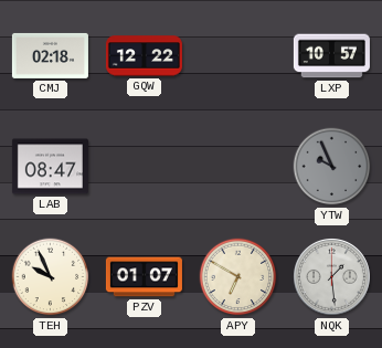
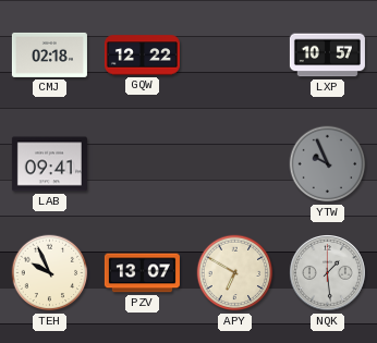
LAB: 08:47 -> 09:41
PZV: 01:07 -> 13:07
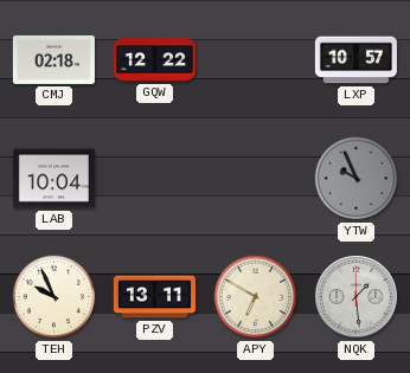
LAB: 09:41 -> 10:04
PZV: 13:07 -> 13:11
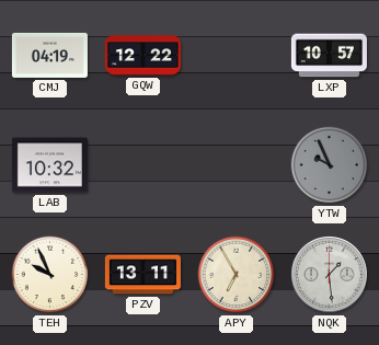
CMJ: 02:18 -> 04:19
LAB: 10:04 -> 10:32
APY: 6:50 -> 6:55
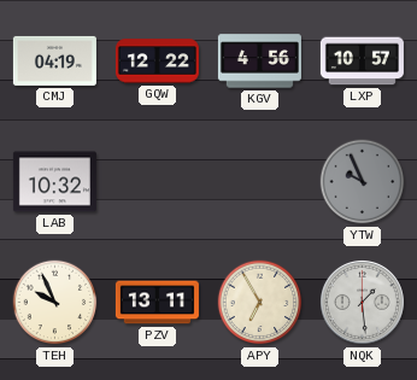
KGV: none -> 4:56
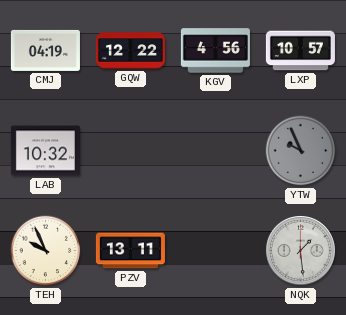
APY: 6:55 -> none
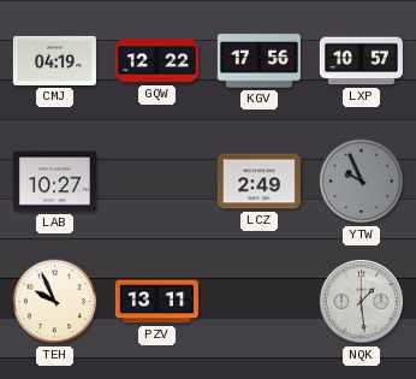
KGV: 4:56 -> 17:56
LAB: 10:32 -> 10:27
LCZ: none -> 2:49
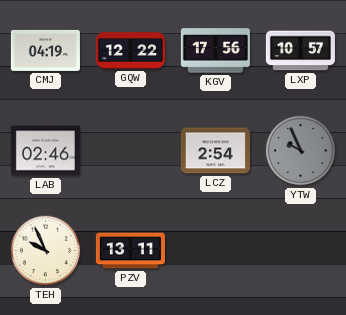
LAB: 10:27 -> 02:46
LCZ: 2:49 -> 2:54
NQK: 1:29 -> none
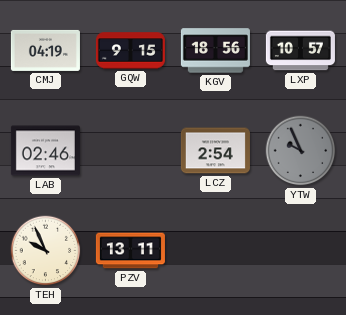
GQW: 12:22 -> 9:15
KGV: 17:56 -> 18:56
